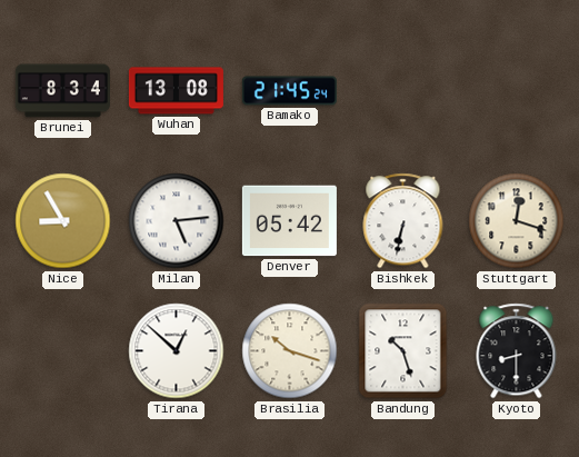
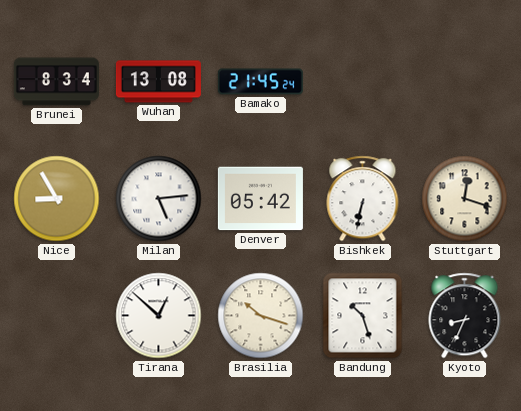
Kyoto: 8:30 -> 8:34
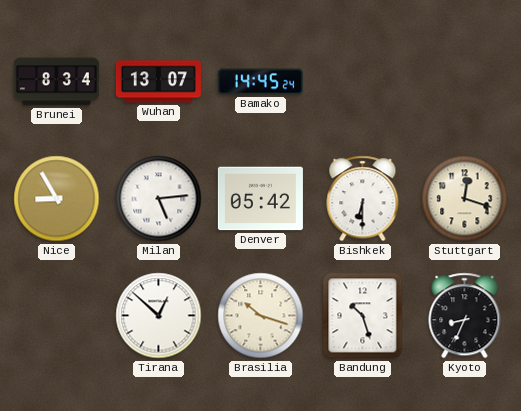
Wuhan: 13:08 -> 13:07
Bamako: 21:45 -> 14:45
Bishkek: 6:32 -> 6:30
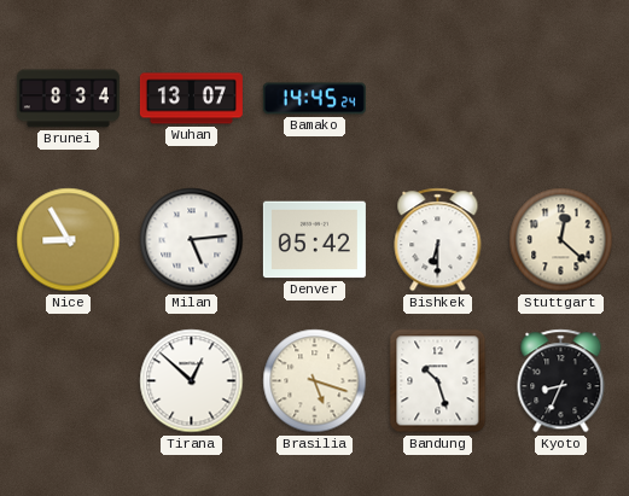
Stuttgart: 12:18 -> 12:22
Brasilia: 10:18 -> 5:18
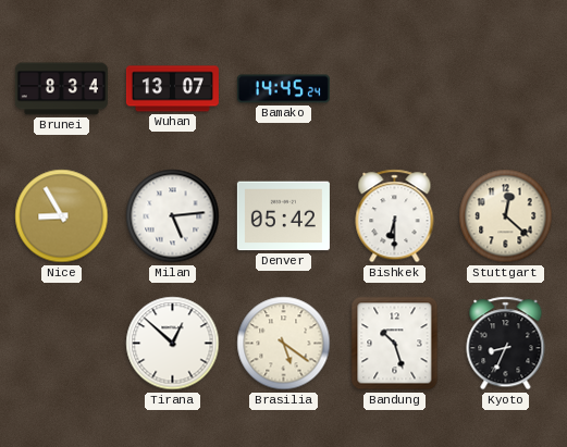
Brasilia: 5:18 -> 5:21
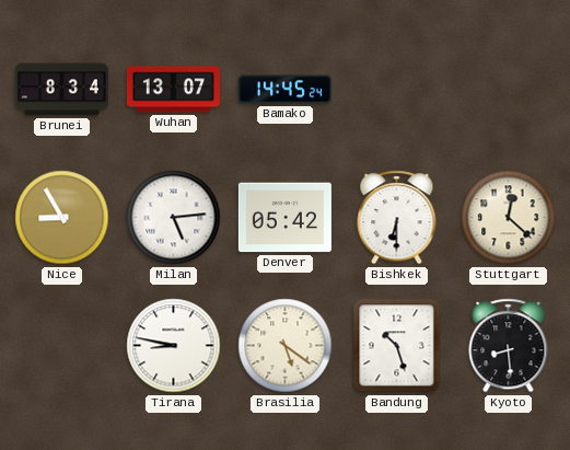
Tirana: 12:52 -> 8:47
Kyoto: 8:34 -> 8:29
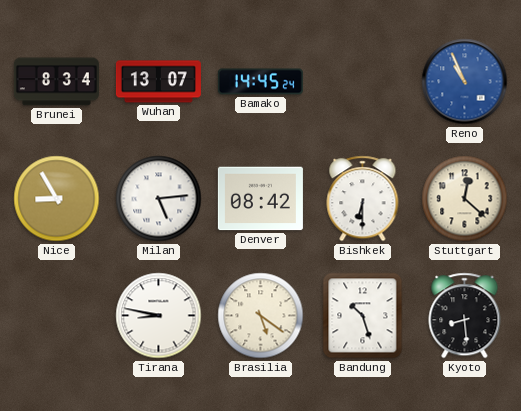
Reno: none -> 10:56
Denver: 05:42 -> 08:42
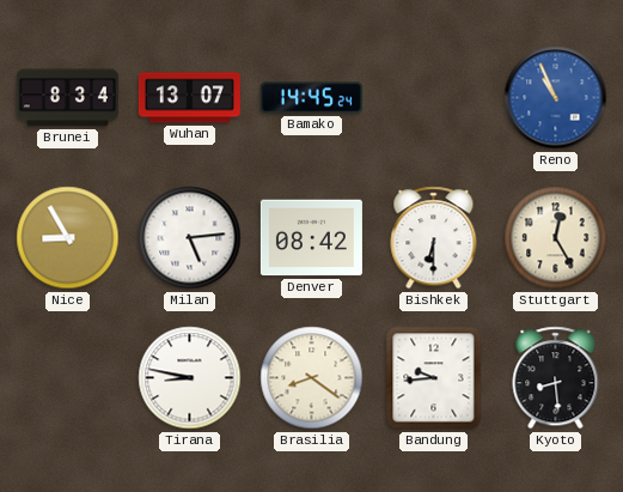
Stuttgart: 12:22 -> 12:25
Brasilia: 5:21 -> 8:21
Bandung: 10:27 -> 9:44
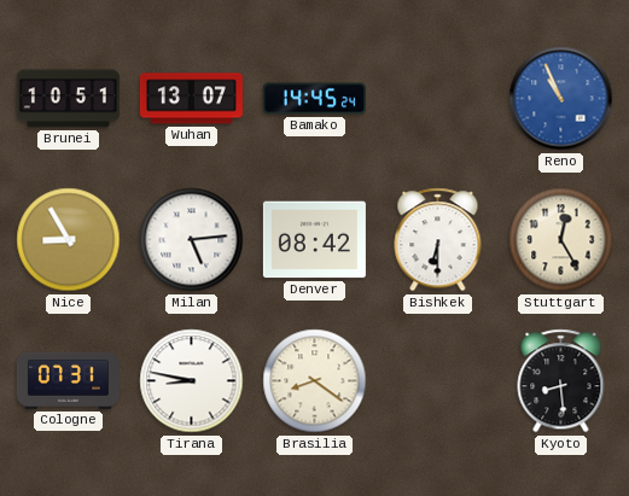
Brunei: 8:34 -> 10:51
Cologne: none -> 07:31
Bandung: 9:44 -> none
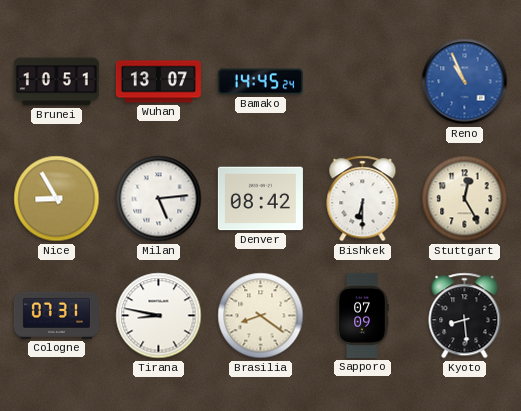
Sapporo: none -> 07:09
